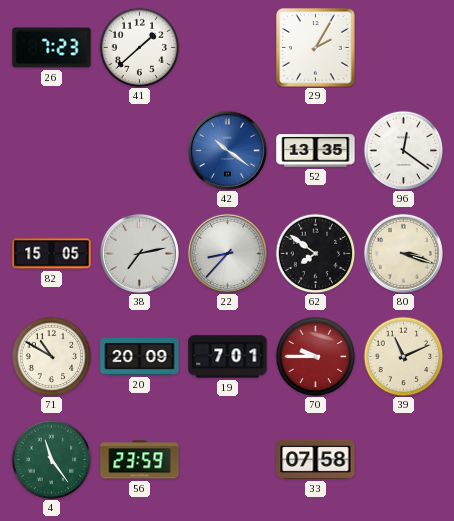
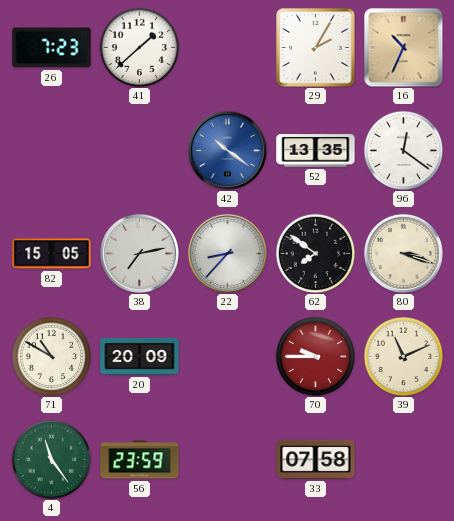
16: none -> 10:34
19: 7:01 -> none
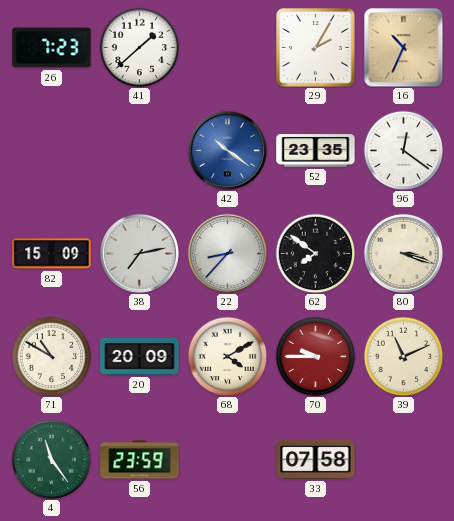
52: 13:35 -> 23:35
82: 15:05 -> 15:09
68: none -> 4:10
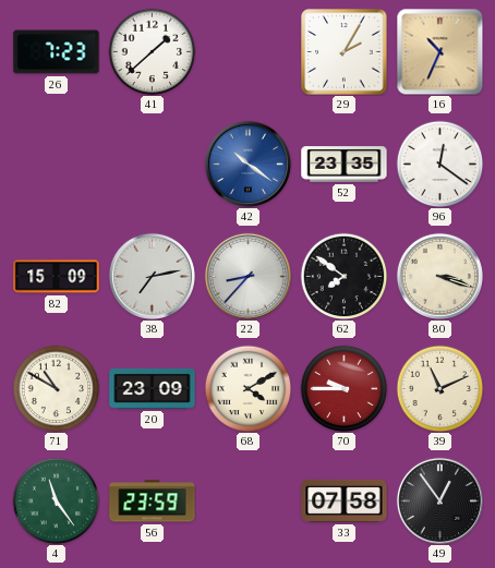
20: 20:09 -> 23:09
49: none -> 12:54
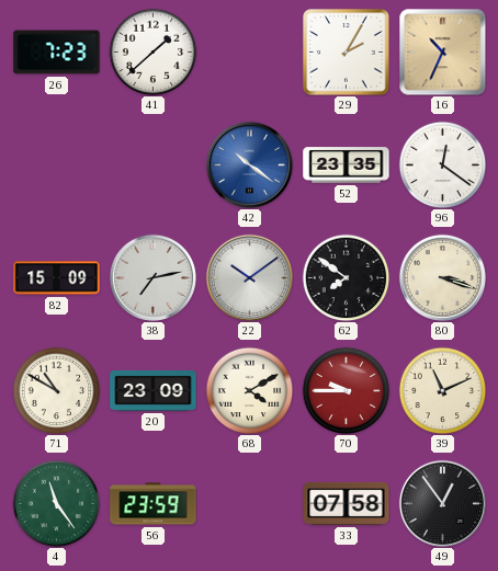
22: 8:37 -> 10:09
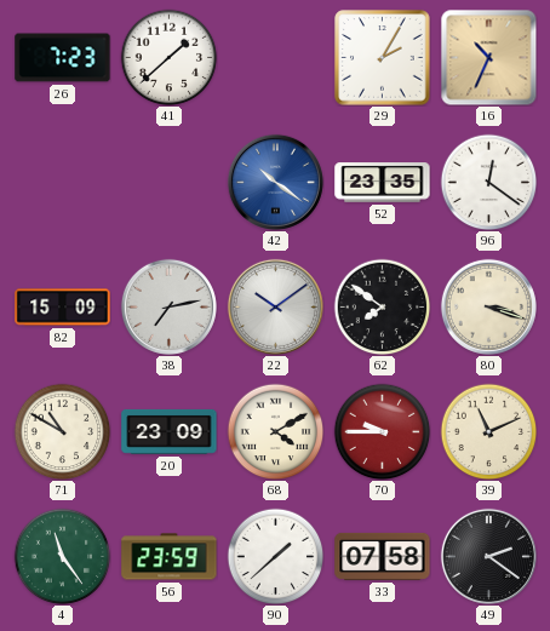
90: none -> 1:38
49: 12:54 -> 2:21
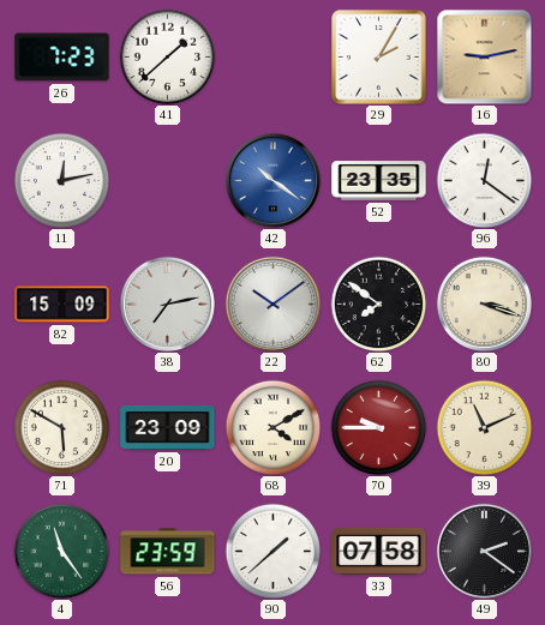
16: 10:34 -> 9:13
11: none -> 12:13
71: 10:50 -> 5:50
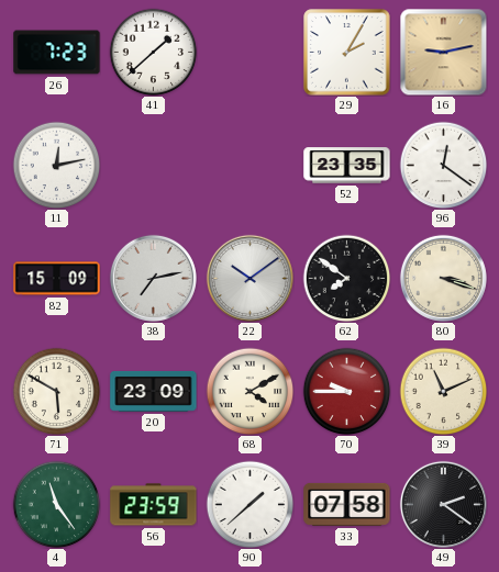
42: 10:21 -> none
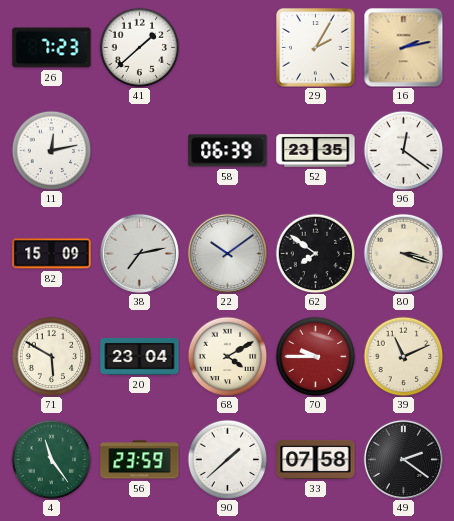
16: 9:13 -> 2:13
58: none -> 06:39
20: 23:09 -> 23:04
